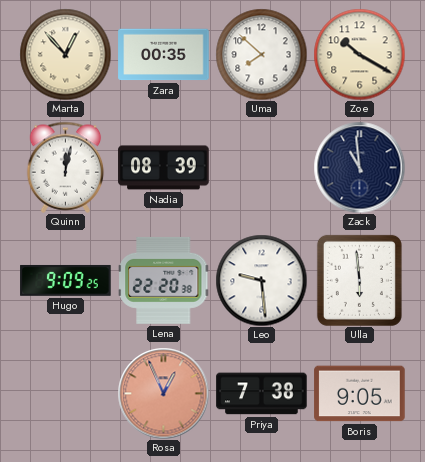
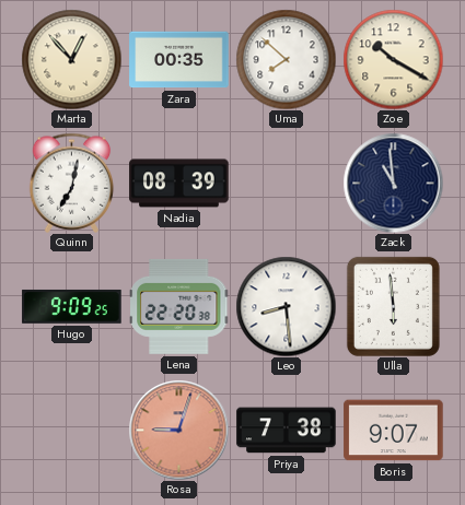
Quinn: 12:02 -> 7:02
Leo: 9:29 -> 8:29
Rosa: 12:56 -> 9:03
Boris: 9:05 -> 9:07
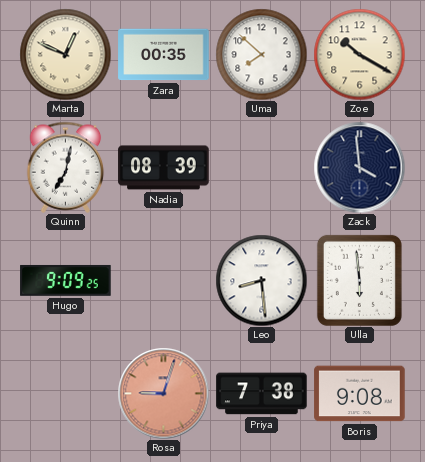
Marta: 12:53 -> 12:49
Zack: 10:59 -> 3:59
Lena: 22:20 -> none
Boris: 9:07 -> 9:08
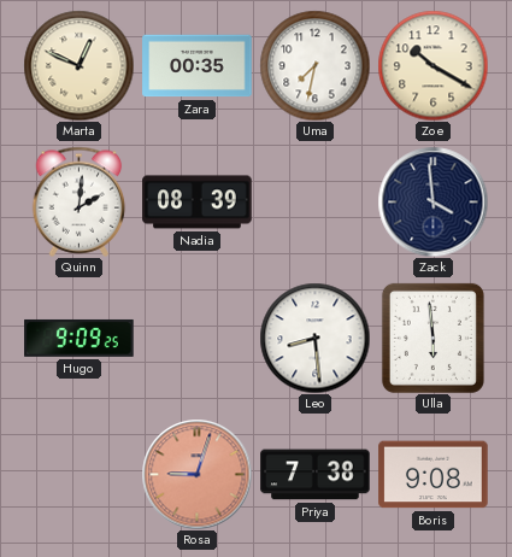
Uma: 7:52 -> 7:32
Quinn: 7:02 -> 2:01
